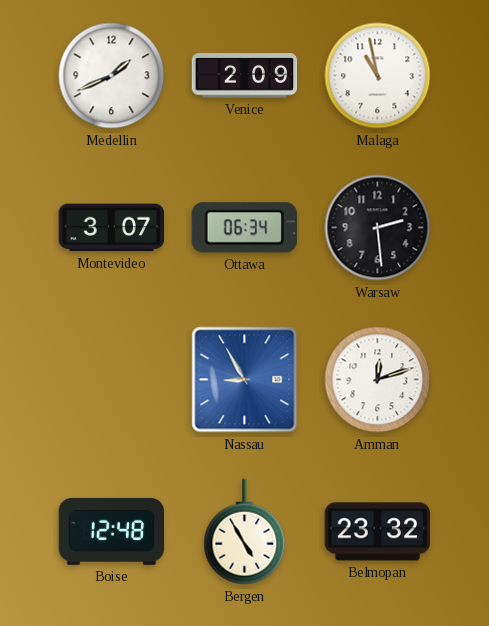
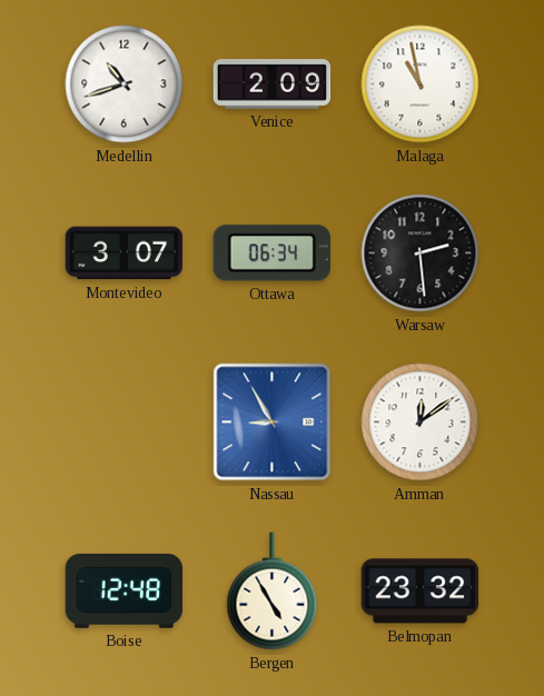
Medellin: 1:41 -> 10:42
Amman: 12:12 -> 12:09
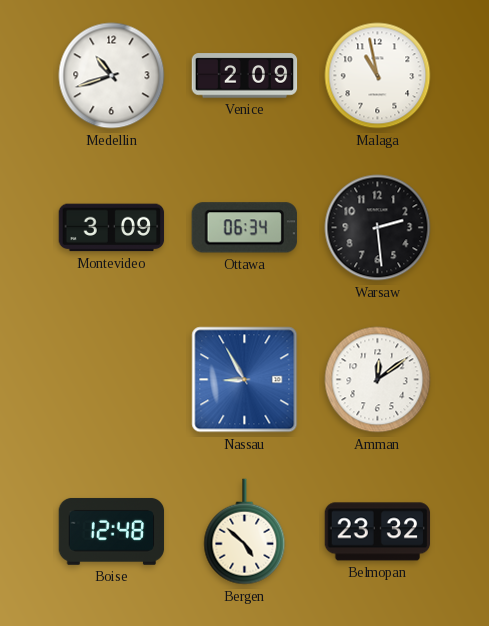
Montevideo: 3:07 -> 3:09
Bergen: 4:55 -> 4:52
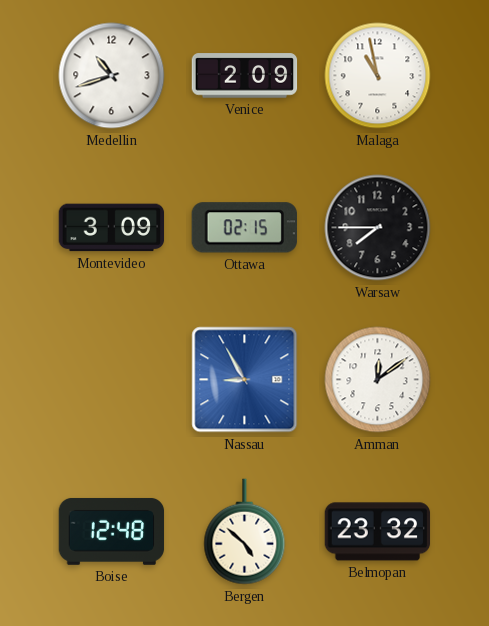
Ottawa: 06:34 -> 02:15
Warsaw: 2:29 -> 7:45
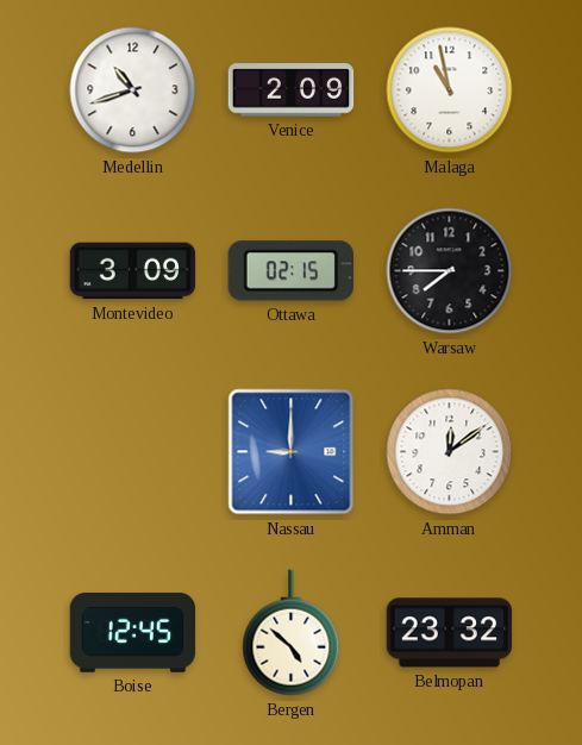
Nassau: 8:55 -> 9:00
Boise: 12:48 -> 12:45
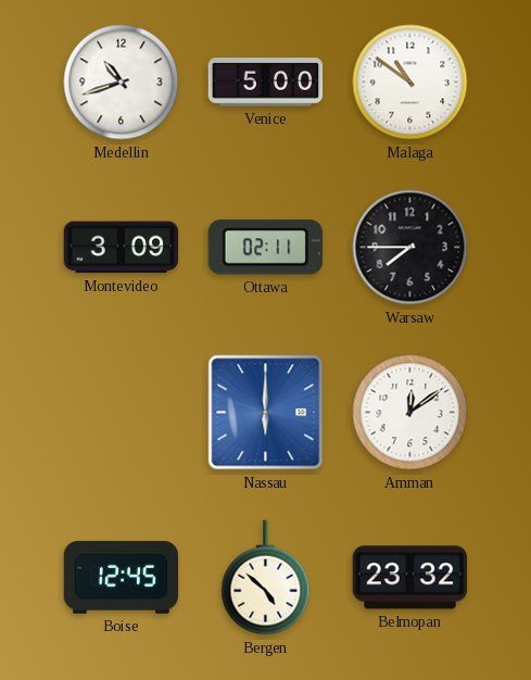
Venice: 2:09 -> 5:00
Malaga: 10:58 -> 10:51
Ottawa: 02:15 -> 02:11
Nassau: 9:00 -> 6:00
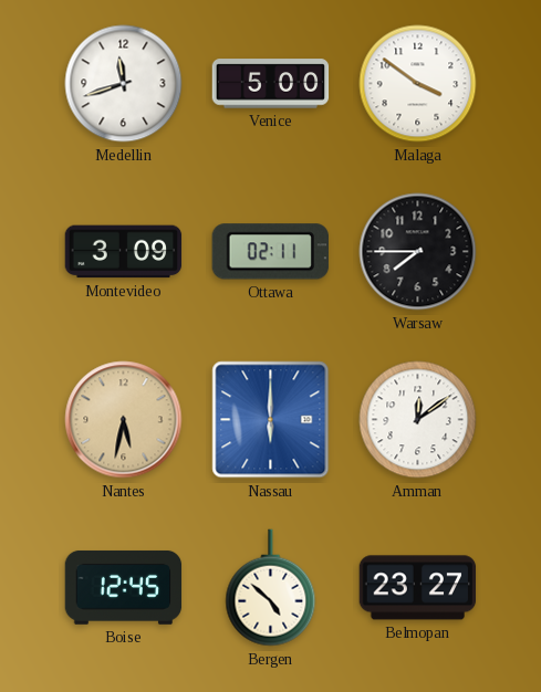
Medellin: 10:42 -> 11:42
Malaga: 10:51 -> 3:51
Nantes: none -> 5:32
Belmopan: 23:32 -> 23:27
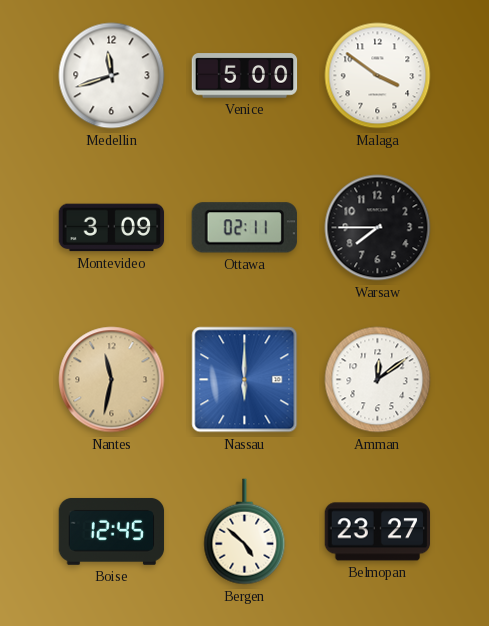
Nantes: 5:32 -> 11:32
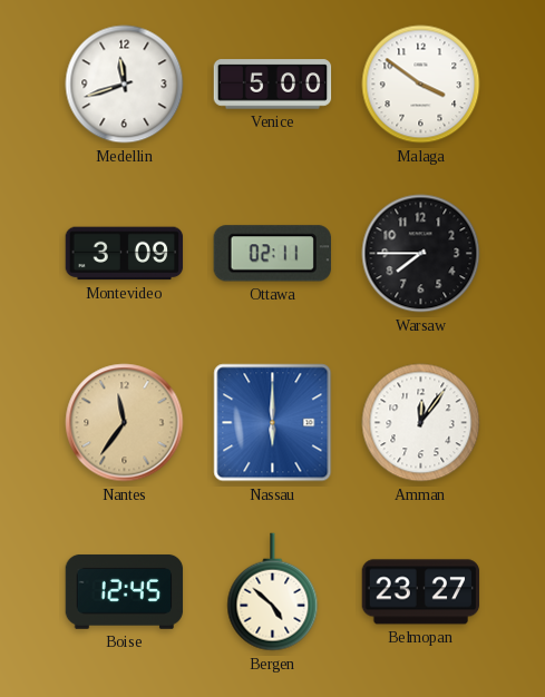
Nantes: 11:32 -> 11:36
Amman: 12:09 -> 12:06
